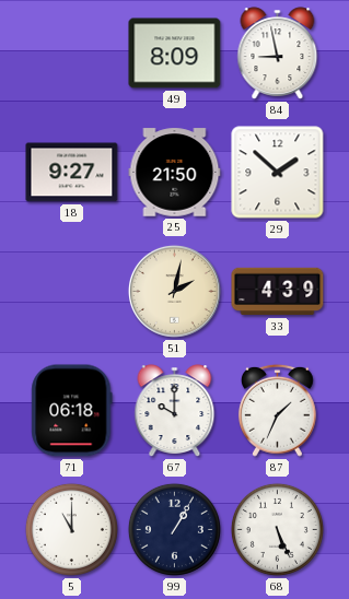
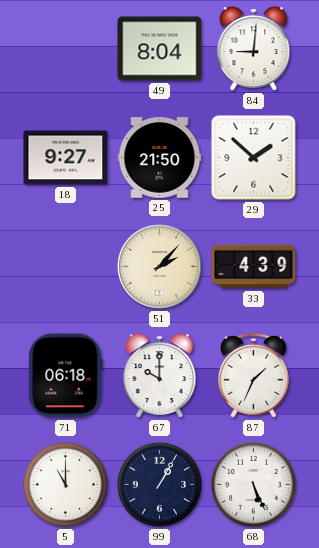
49: 8:09 -> 8:04
84: 8:58 -> 9:01
51: 2:02 -> 2:07
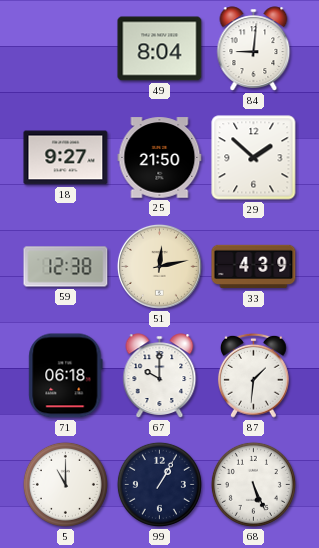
59: none -> 12:38
51: 2:07 -> 12:13
87: 1:34 -> 1:31
